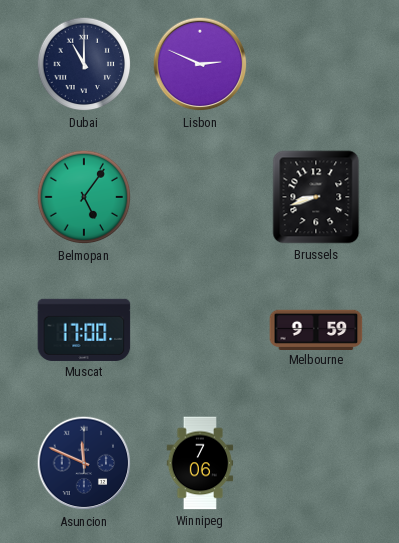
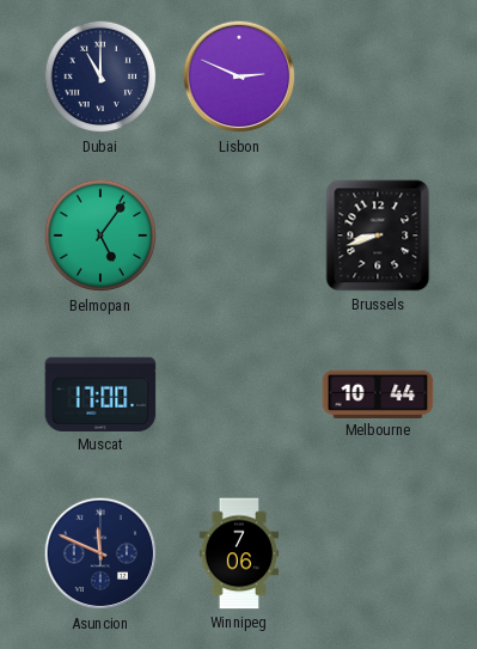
Melbourne: 9:59 -> 10:44
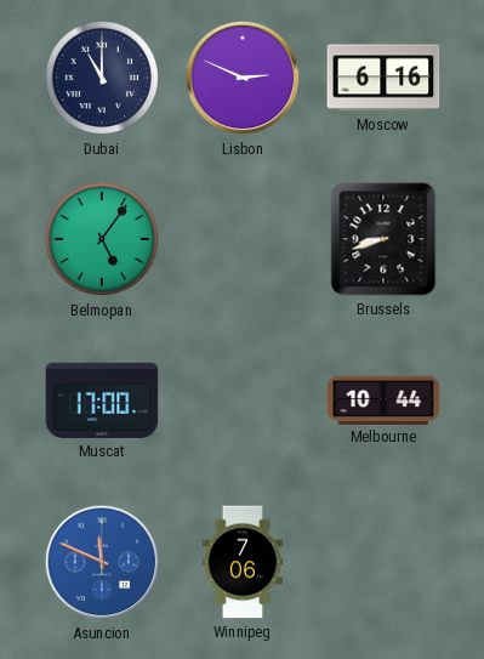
Moscow: none -> 6:16
Asuncion dial: navy -> blue
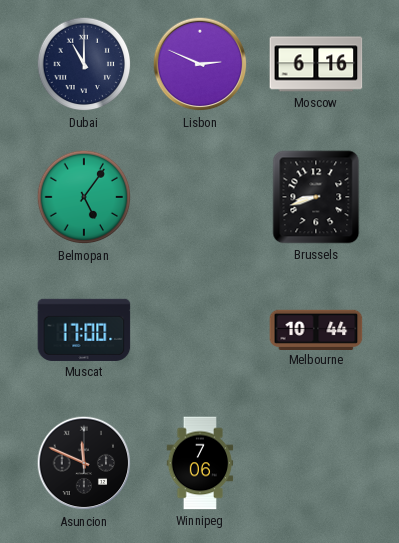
Asuncion dial: blue -> black
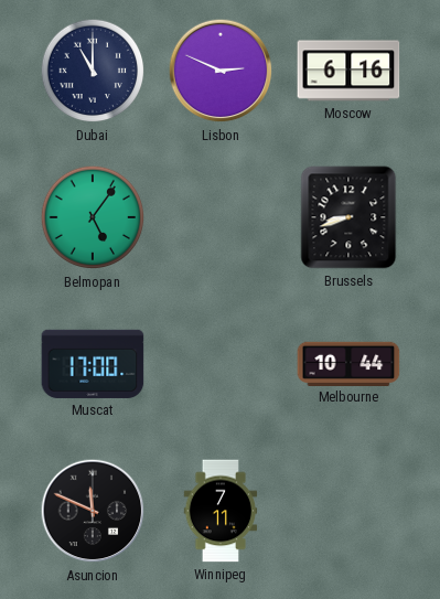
Winnipeg: 7:06 -> 7:11
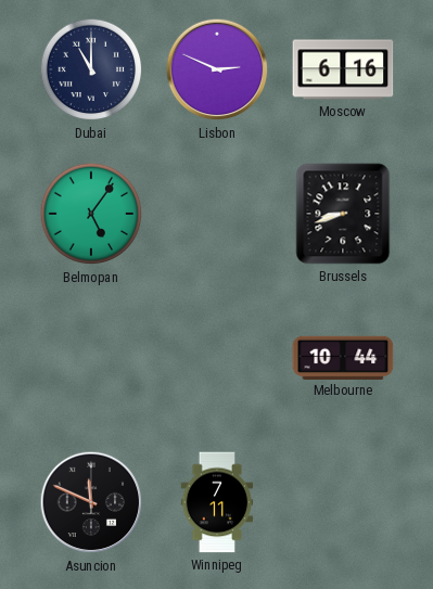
Muscat: 17:00 -> none
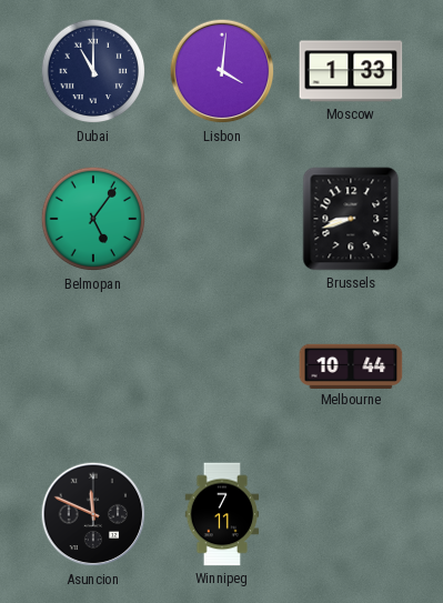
Lisbon: 2:49 -> 4:01
Moscow: 6:16 -> 1:33
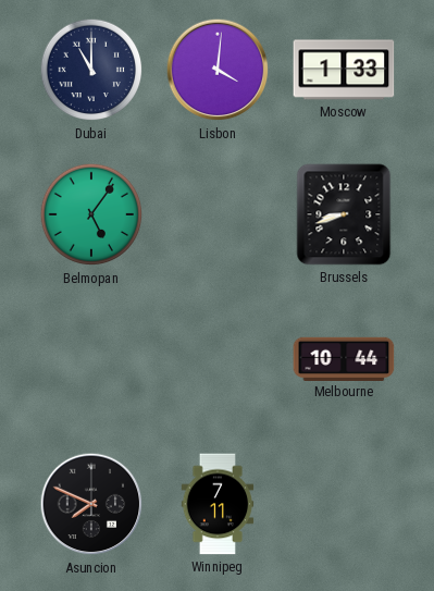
Asuncion: 11:49 -> 7:49
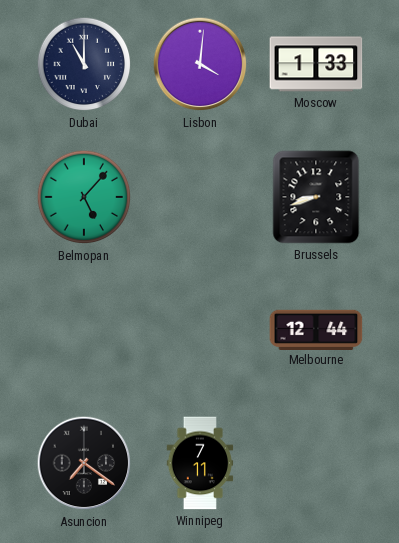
Belmopan: 5:06 -> 5:07
Melbourne: 10:44 -> 12:44
Asuncion: 7:49 -> 7:21
